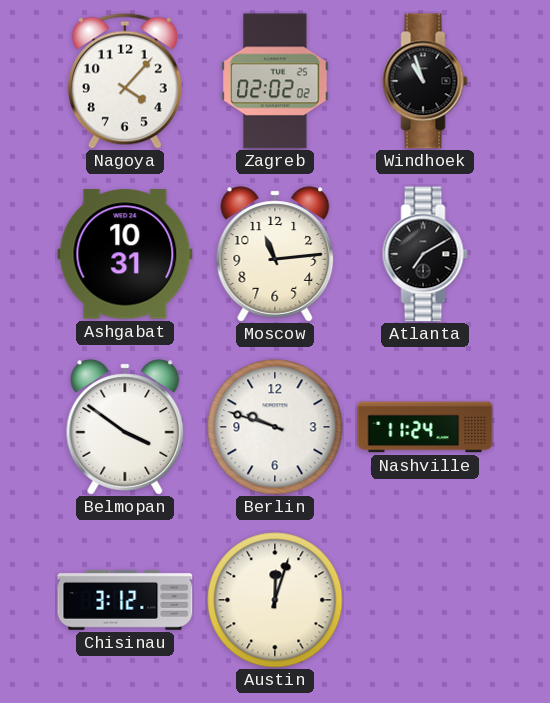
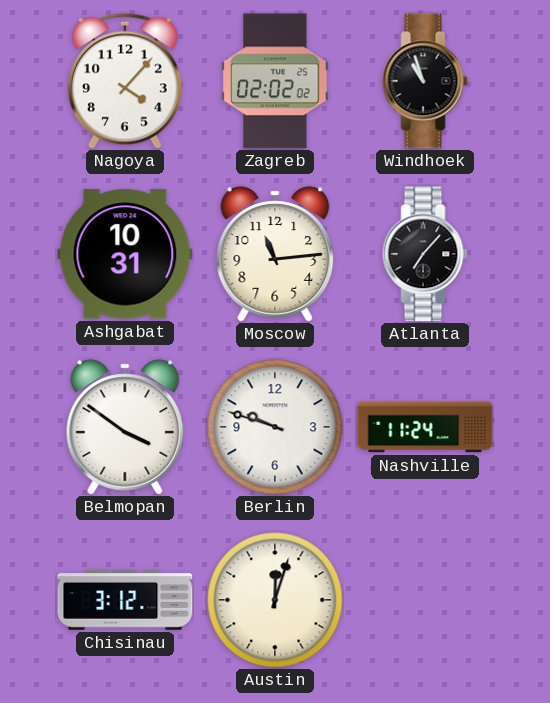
Atlanta: 7:10 -> 7:07
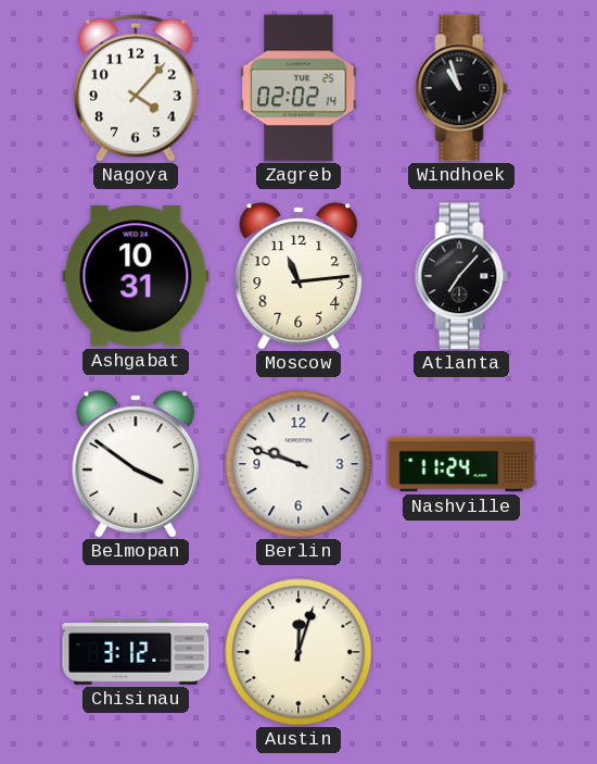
Zagreb: 02:02:02 -> 02:02:14
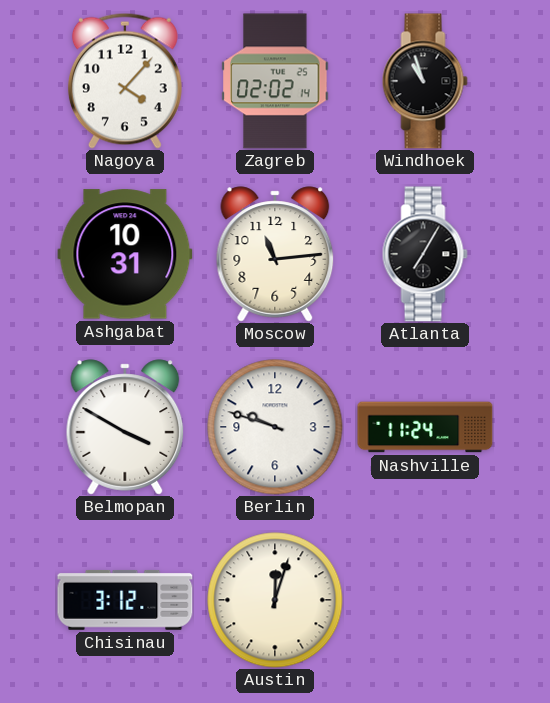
Atlanta: 7:07 -> 7:05
Belmopan: 3:51 -> 3:50
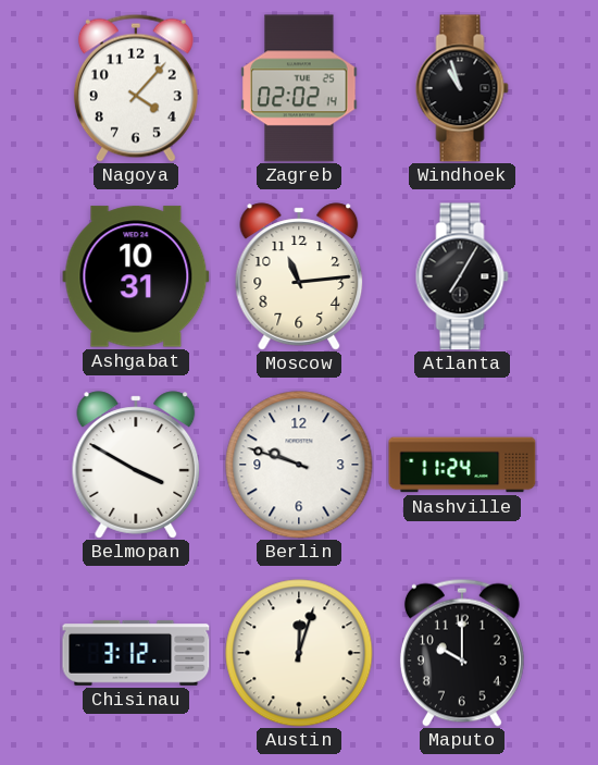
Maputo: none -> 10:00
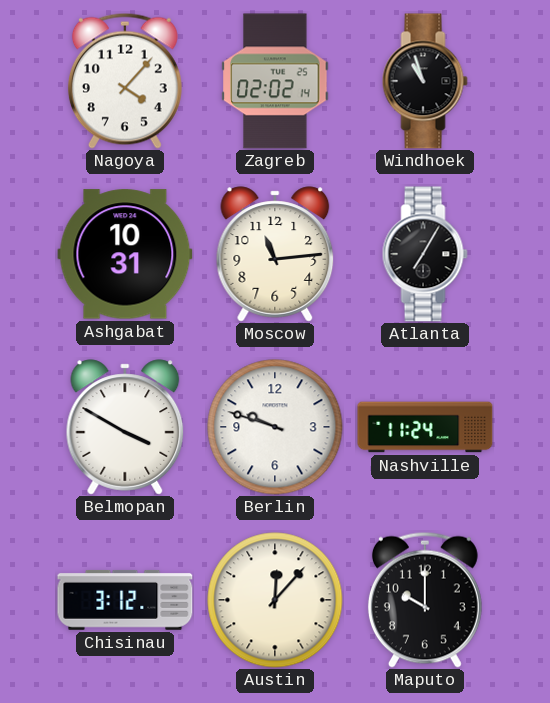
Austin: 12:03 -> 12:07
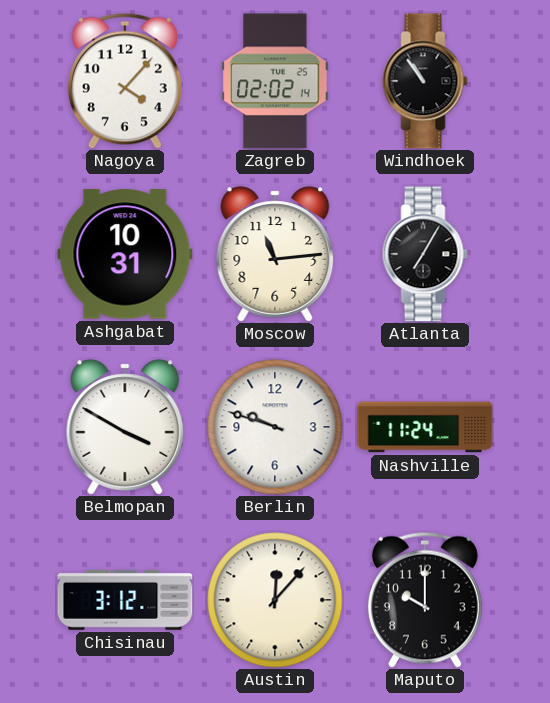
Windhoek: 10:57 -> 10:54
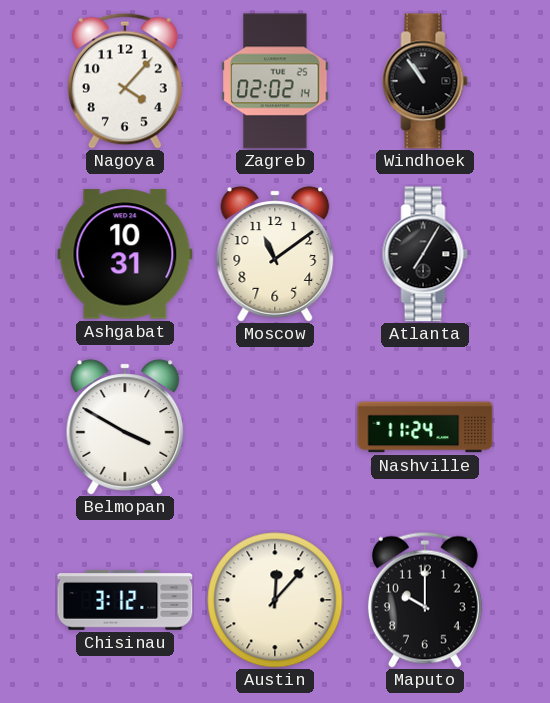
Moscow: 11:14 -> 11:09
Berlin: 9:48 -> none
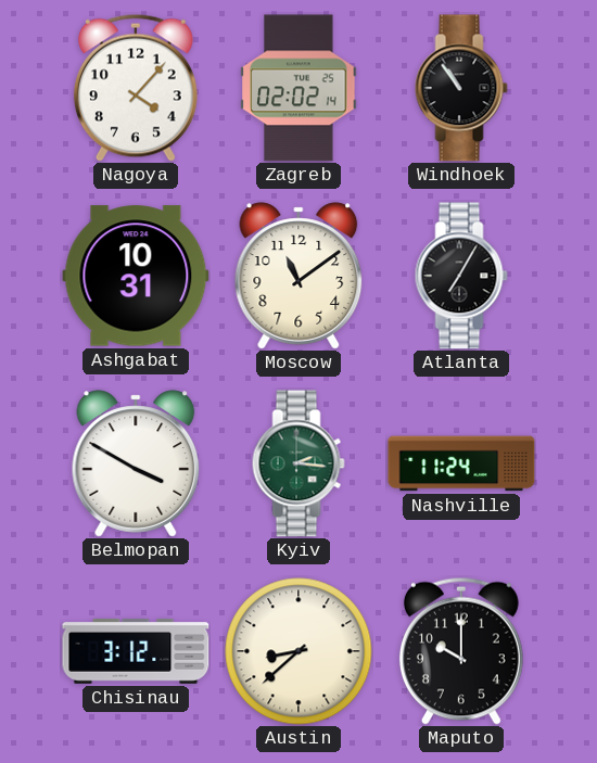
Kyiv: none -> 2:16
Austin: 12:07 -> 8:38
